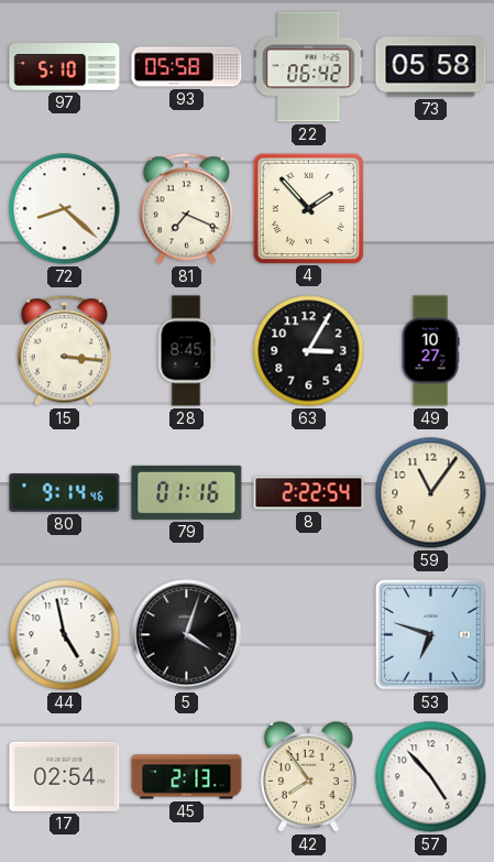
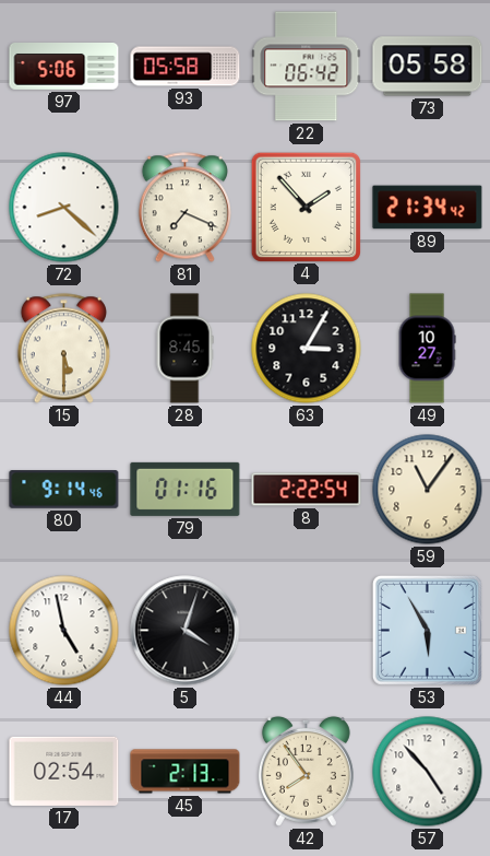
97: 5:10 -> 5:06
89: none -> 21:34
15: 3:16 -> 5:30
53: 6:48 -> 5:55
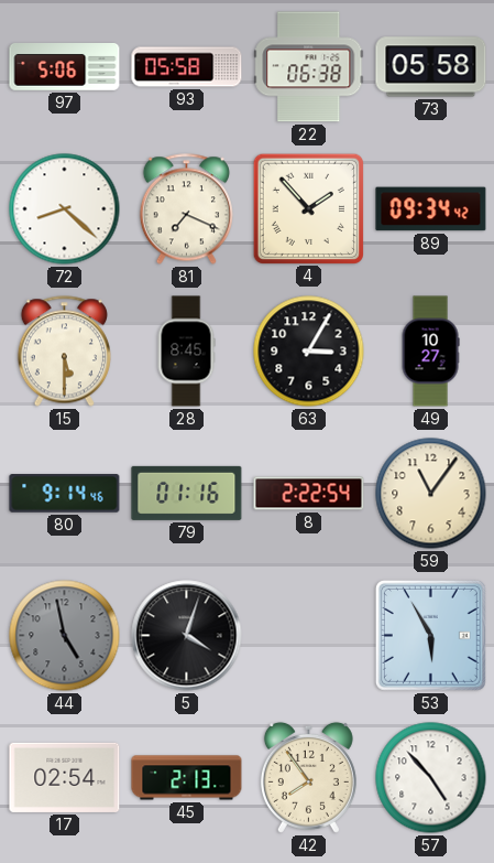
22: 06:42 -> 06:38
89: 21:34 -> 09:34
44 dial: white -> grey
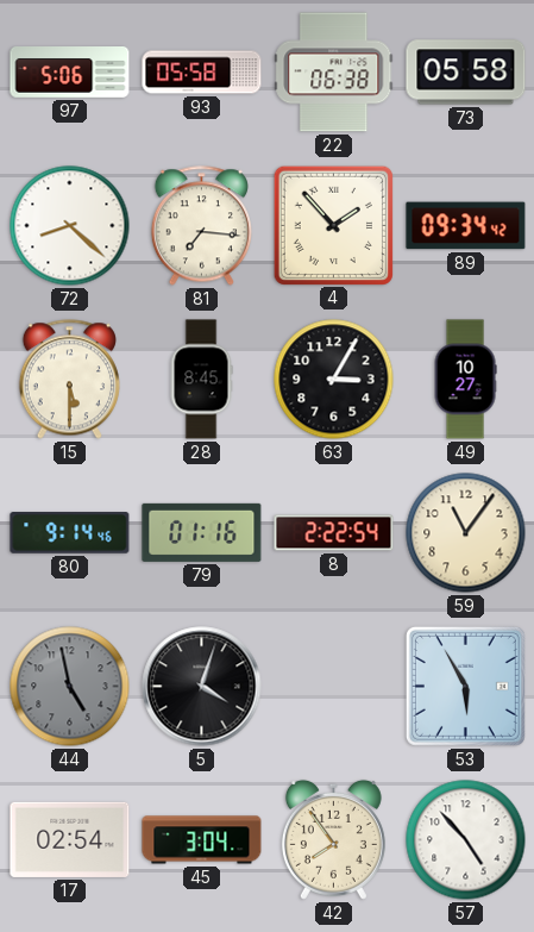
81: 7:19 -> 7:16
45: 2:13 -> 3:04
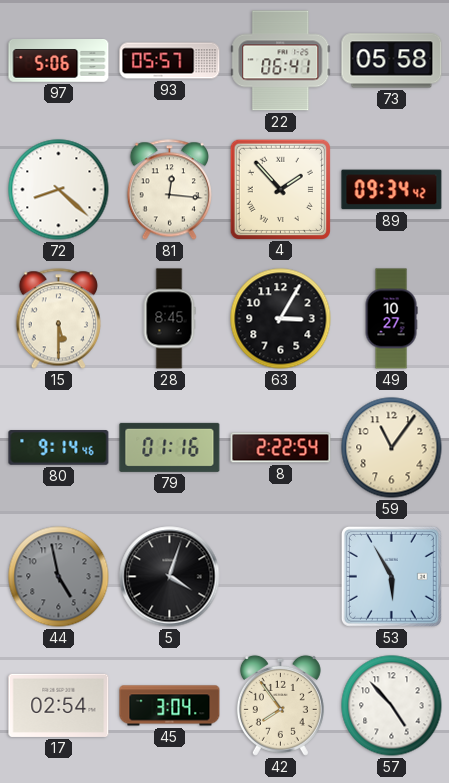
93: 05:58 -> 05:57
22: 06:38 -> 06:41
81: 7:16 -> 12:16
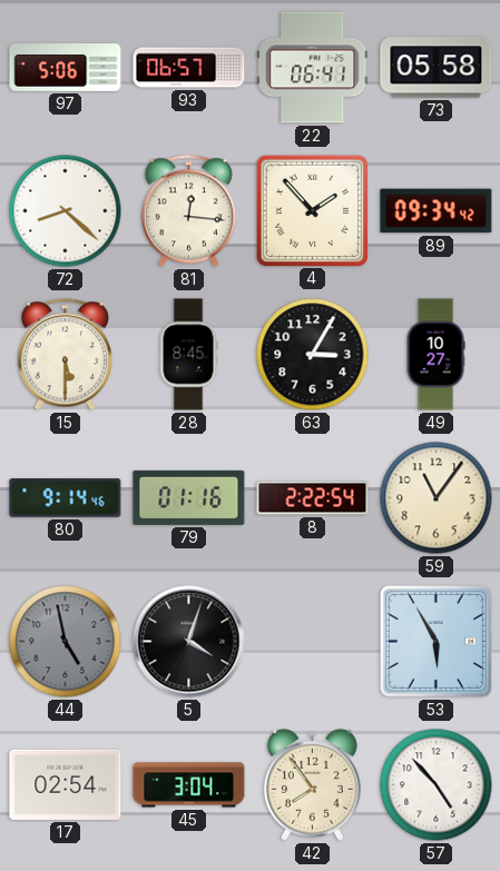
93: 05:57 -> 06:57
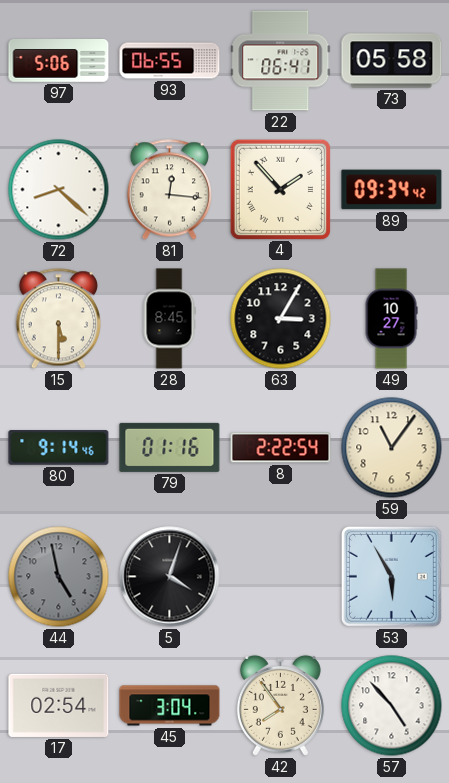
93: 06:57 -> 06:55
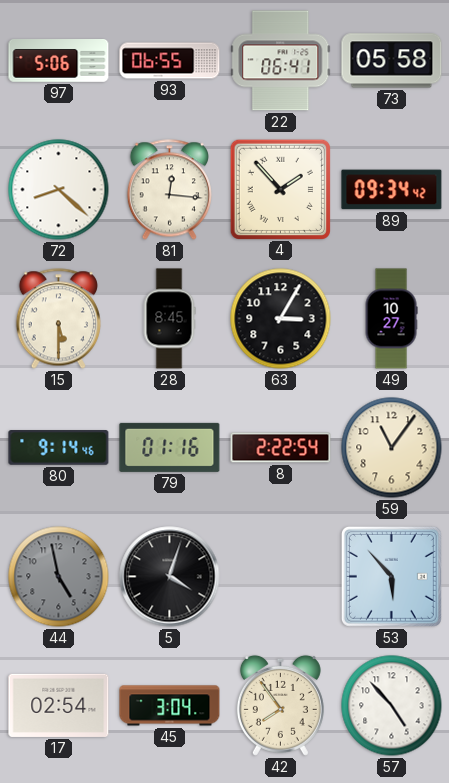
53: 5:55 -> 5:53
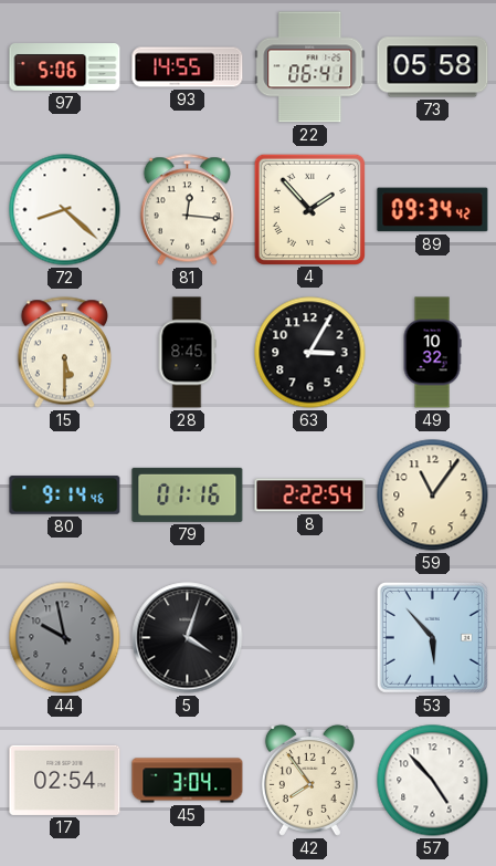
93: 06:55 -> 14:55
49: 10:27 -> 10:32
44: 4:58 -> 9:58
